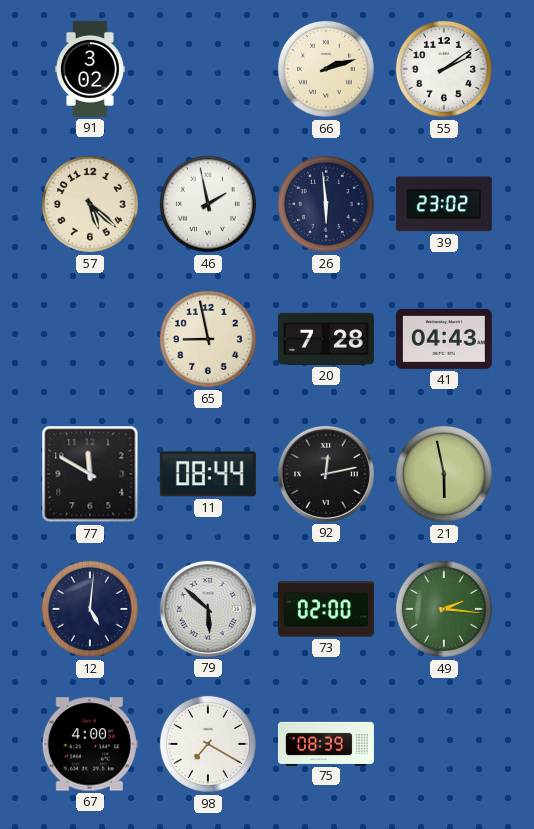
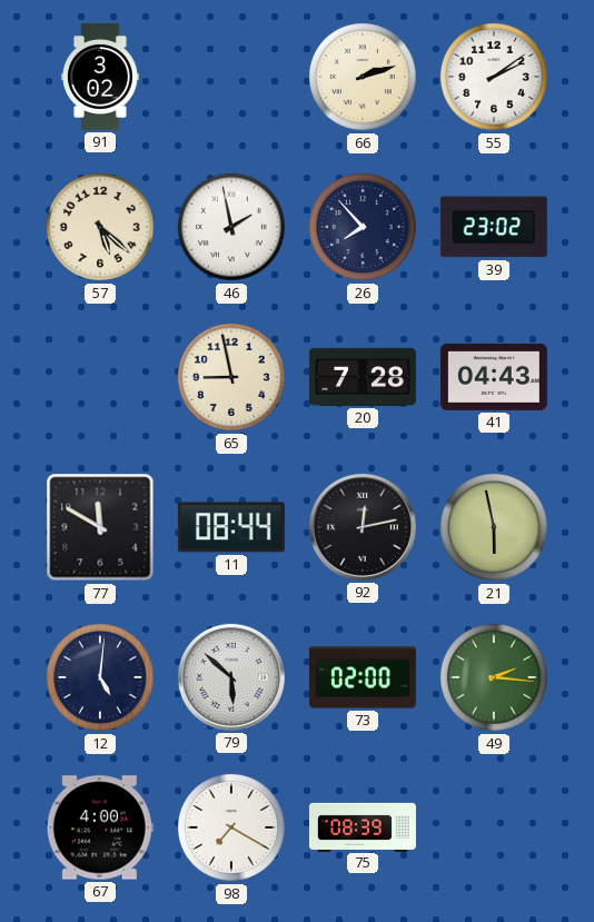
26: 5:59 -> 7:53
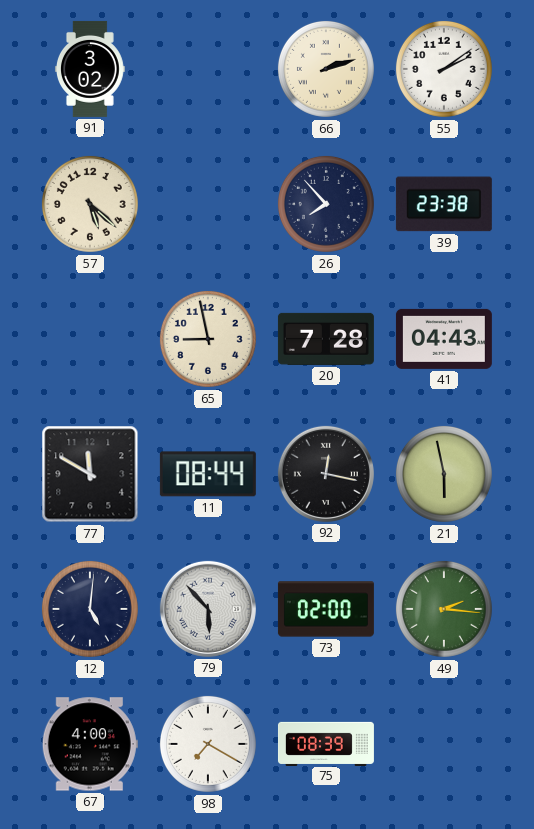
46: 1:58 -> none
39: 23:02 -> 23:38
92: 12:13 -> 12:17
79: 5:52 -> 5:53
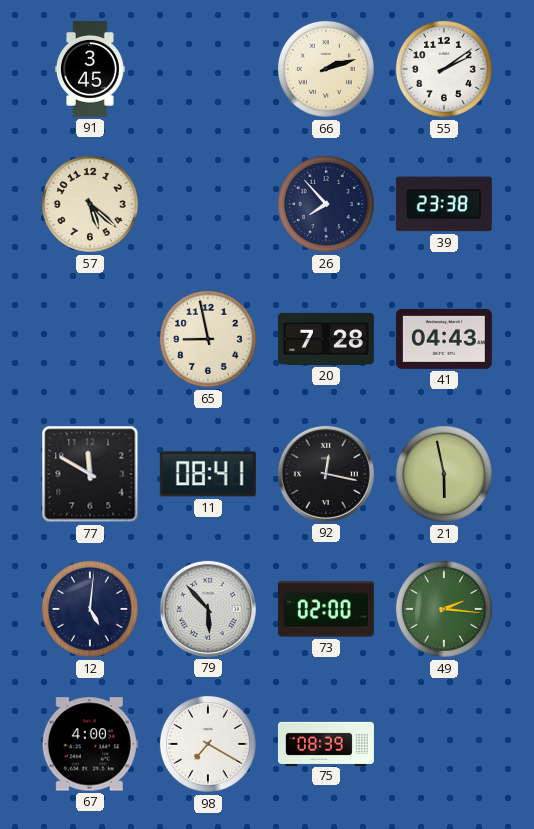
91: 3:02 -> 3:45
11: 08:44 -> 08:41
